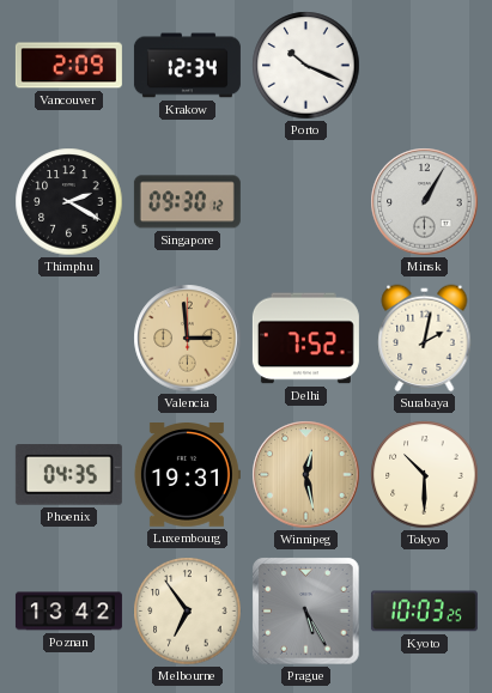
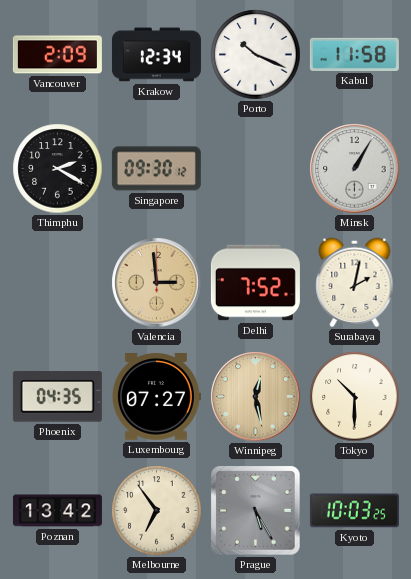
Kabul: none -> 11:58
Luxembourg: 19:31 -> 07:27
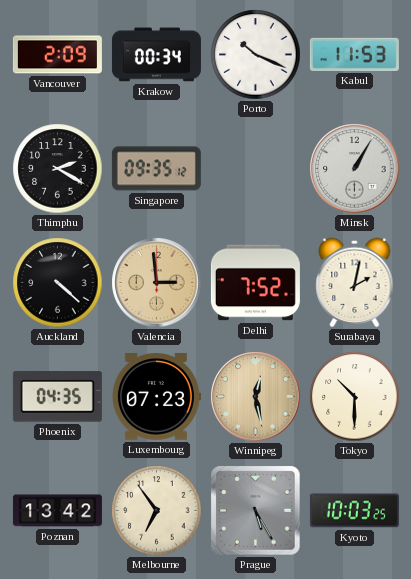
Krakow: 12:34 -> 00:34
Kabul: 11:58 -> 11:53
Singapore: 09:30 -> 09:35
Auckland: none -> 4:22
Luxembourg: 07:27 -> 07:23
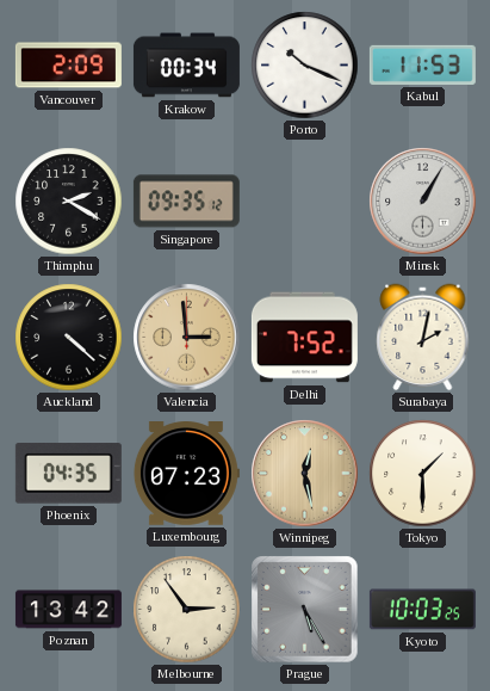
Tokyo: 10:30 -> 1:30
Melbourne: 6:54 -> 2:54
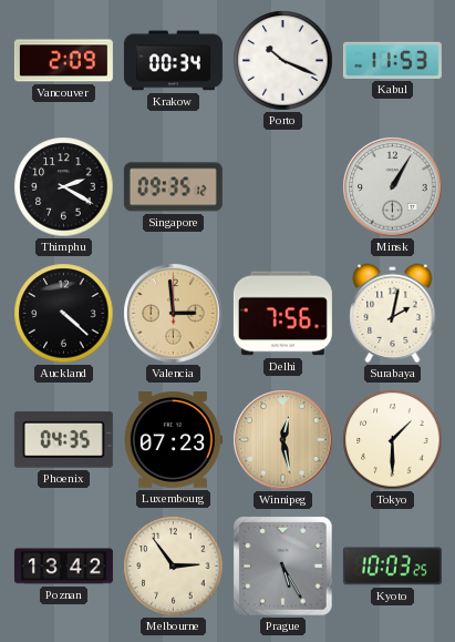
Delhi: 7:52 -> 7:56
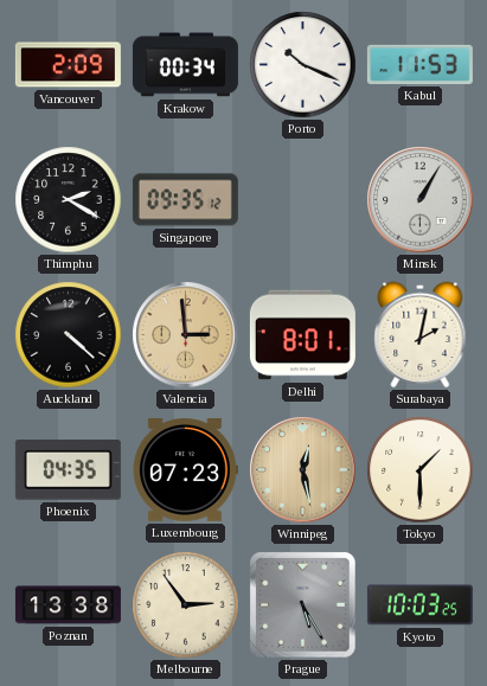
Delhi: 7:56 -> 8:01
Poznan: 13:42 -> 13:38
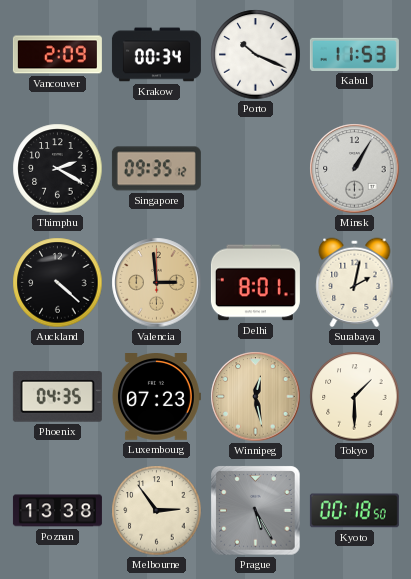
Kyoto: 10:03 -> 00:18
